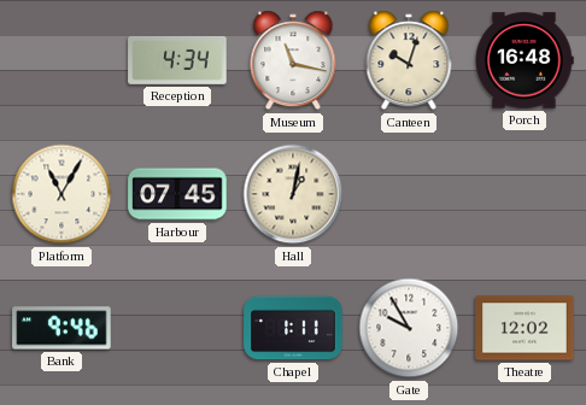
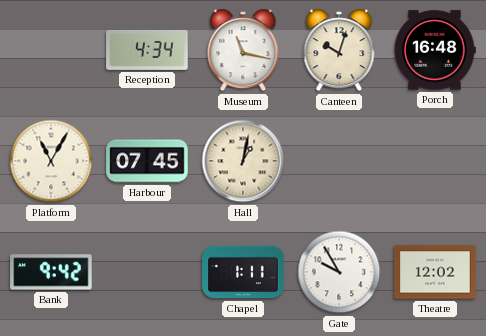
Bank: 9:46 -> 9:42
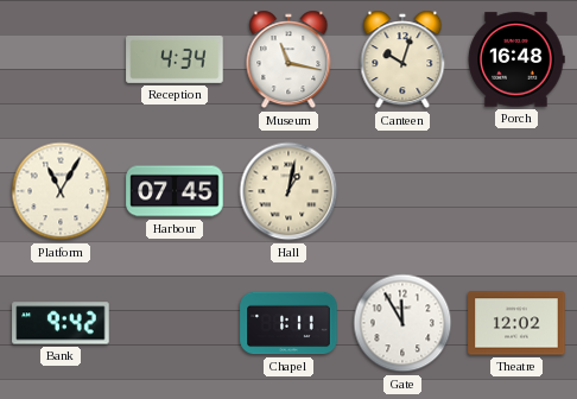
Gate: 9:55 -> 11:55
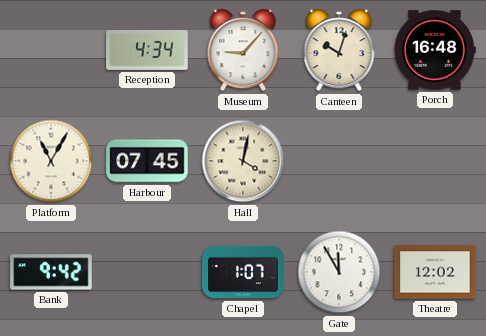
Museum: 11:17 -> 9:07
Hall: 1:02 -> 4:02
Chapel: 1:11 -> 1:07
